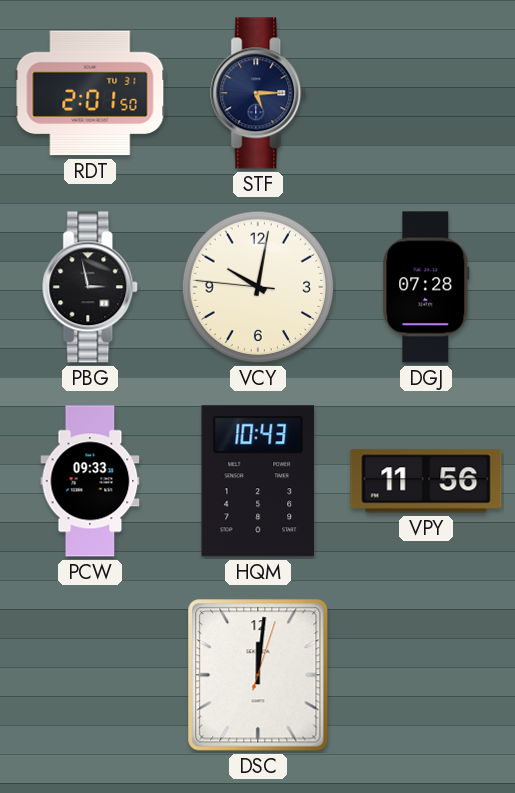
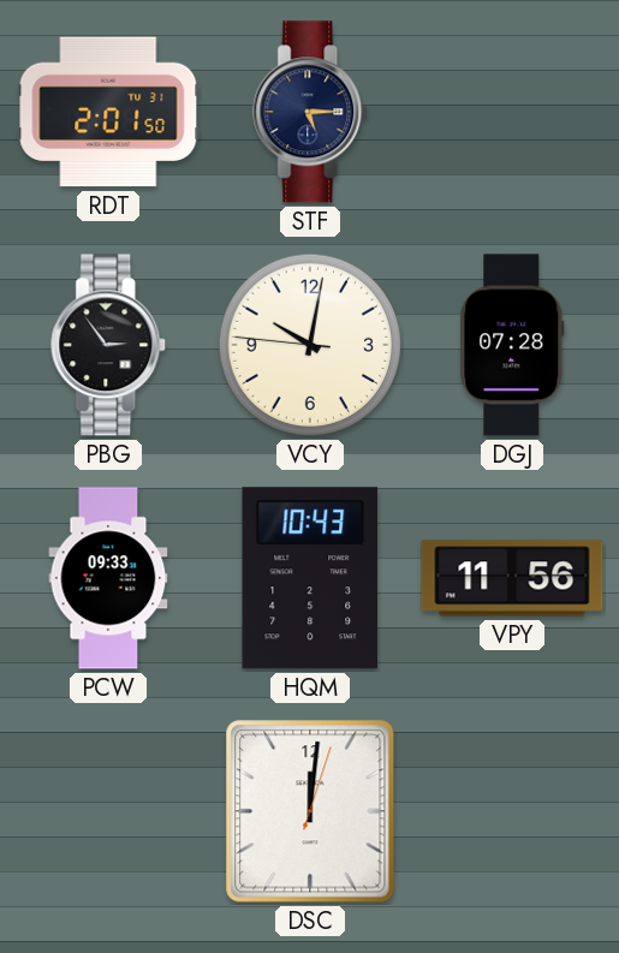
PBG: 2:58 -> 2:54
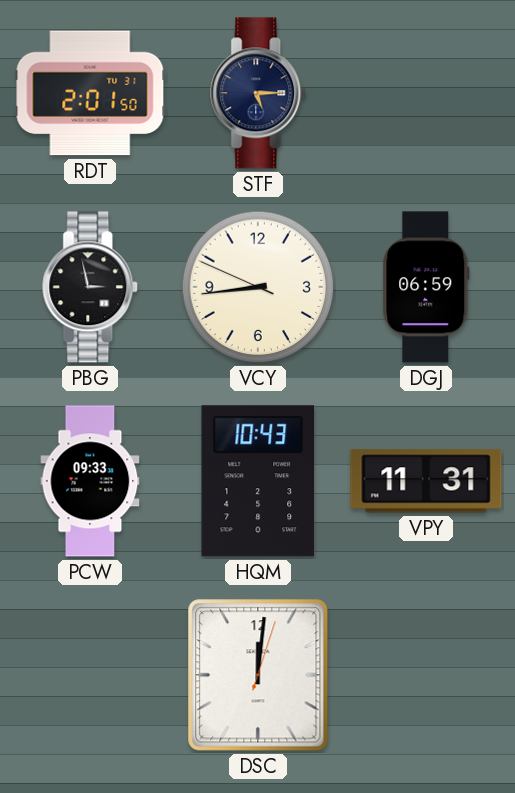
PBG: 2:54 -> 2:58
VCY: 10:01 -> 8:43
DGJ: 07:28 -> 06:59
VPY: 11:56 -> 11:31
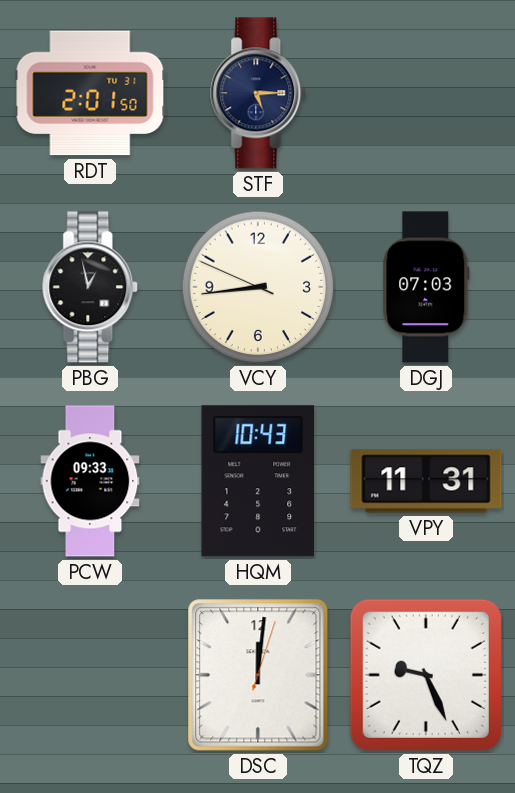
PBG: 2:58 -> 12:58
DGJ: 06:59 -> 07:03
TQZ: none -> 9:26
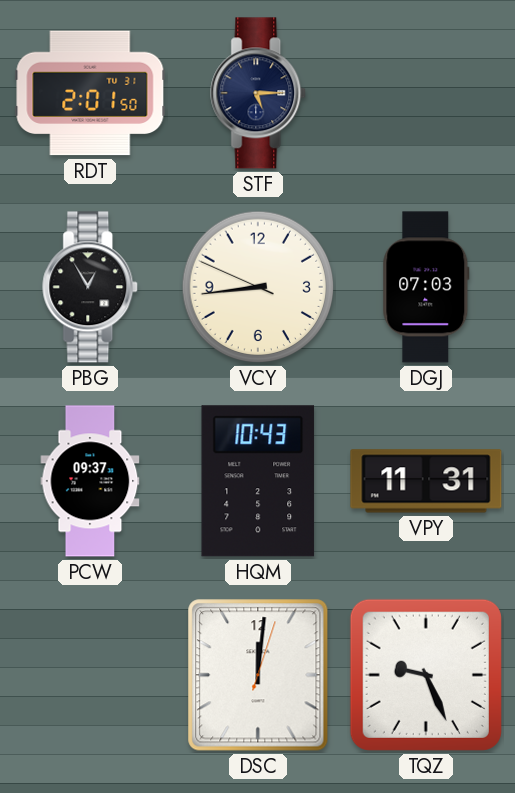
PBG: 12:58 -> 12:55
PCW: 09:33 -> 09:37
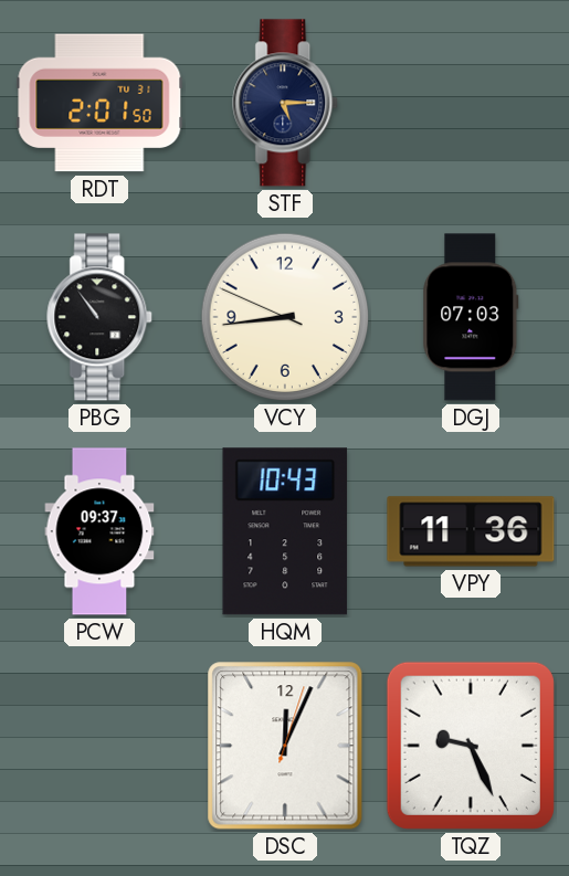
PBG: 12:55 -> 10:54
VPY: 11:31 -> 11:36
DSC: 12:01 -> 12:04
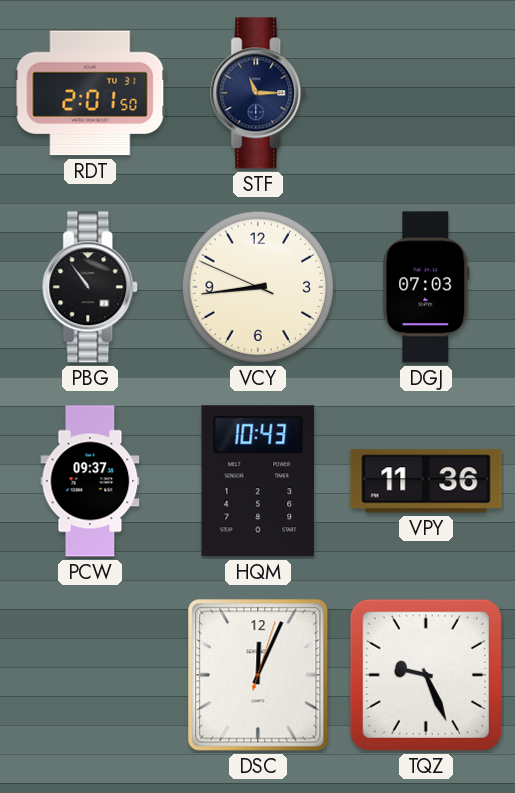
STF: 5:15 -> 11:15
